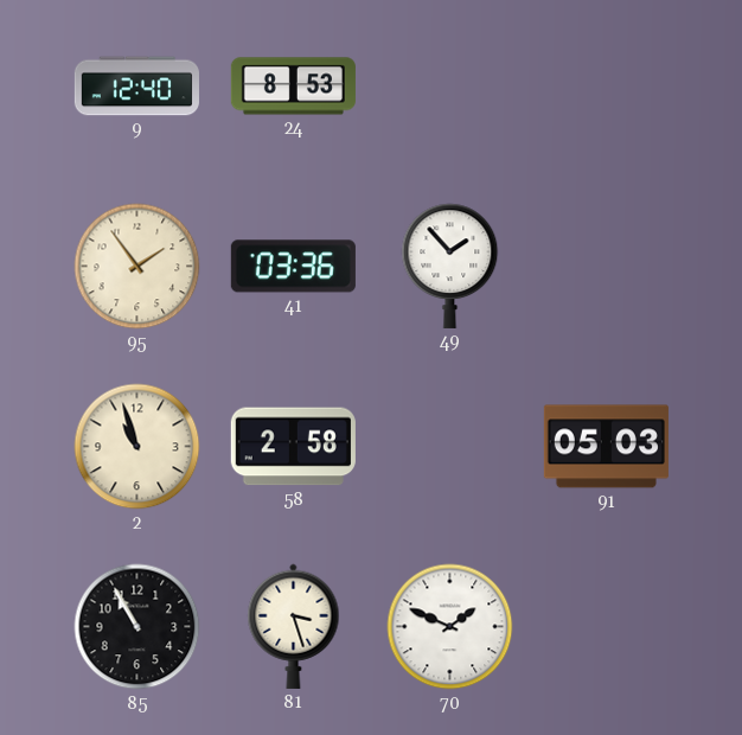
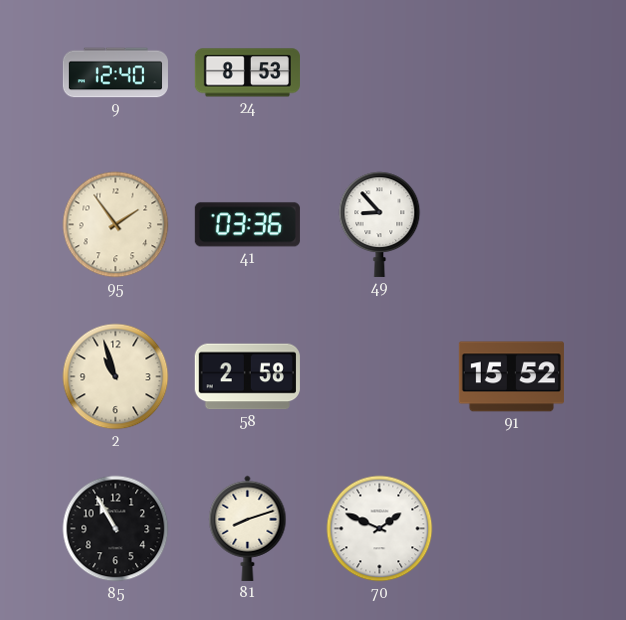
49: 1:53 -> 8:53
91: 05:03 -> 15:52
81: 3:27 -> 8:12
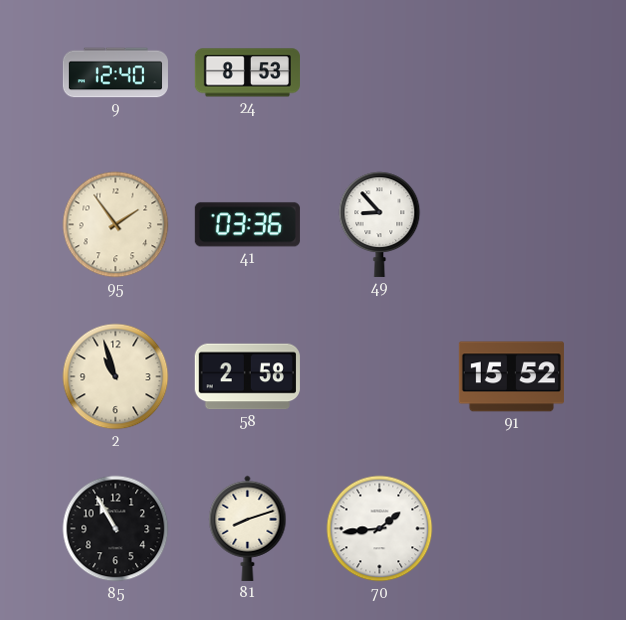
70: 1:49 -> 1:44
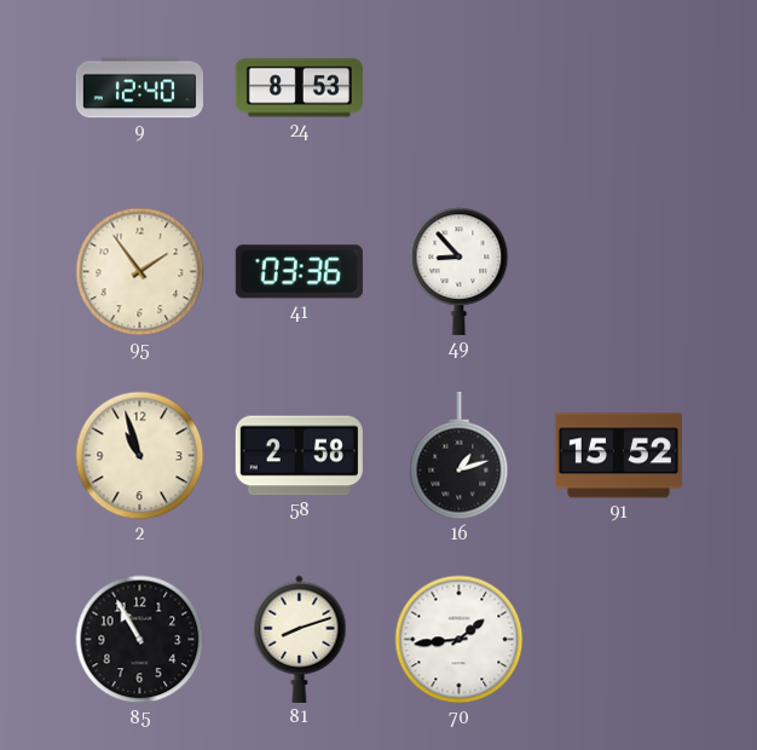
16: none -> 1:12
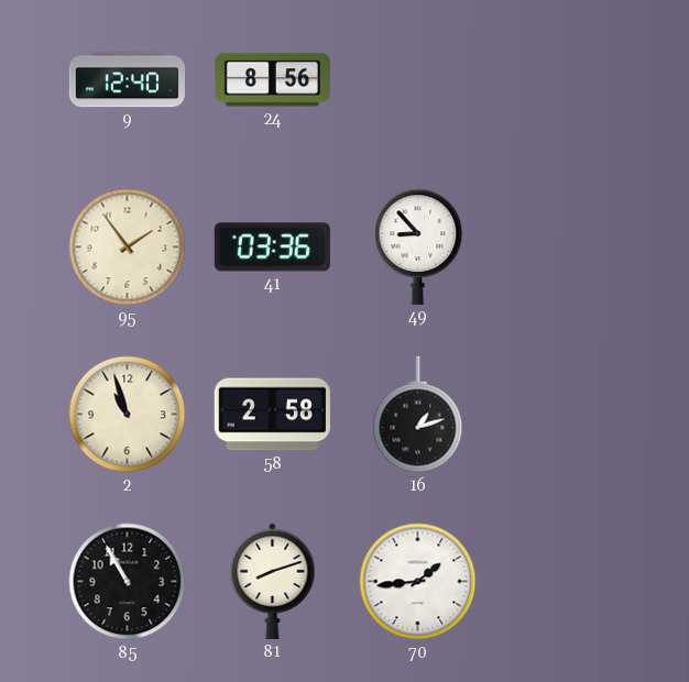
24: 8:53 -> 8:56
91: 15:52 -> none
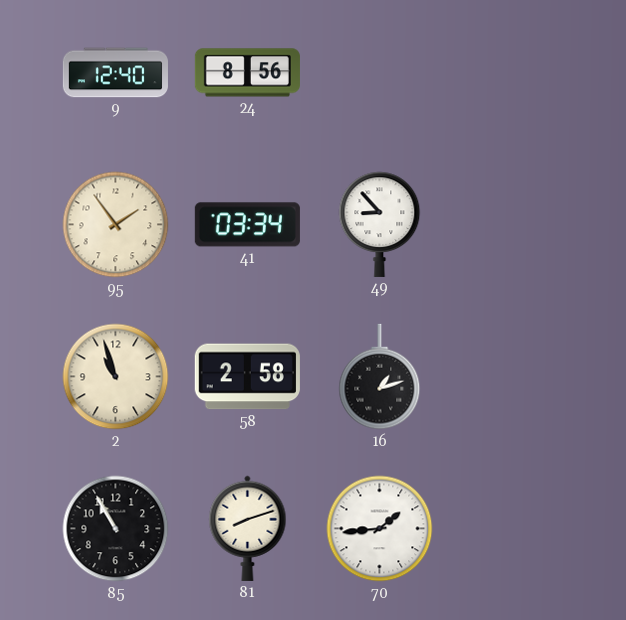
41: 03:36 -> 03:34
